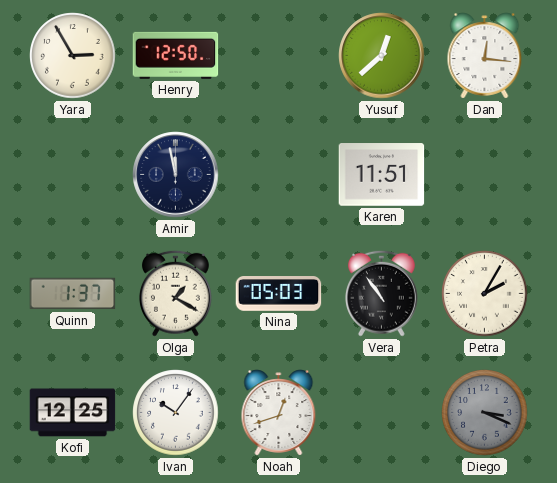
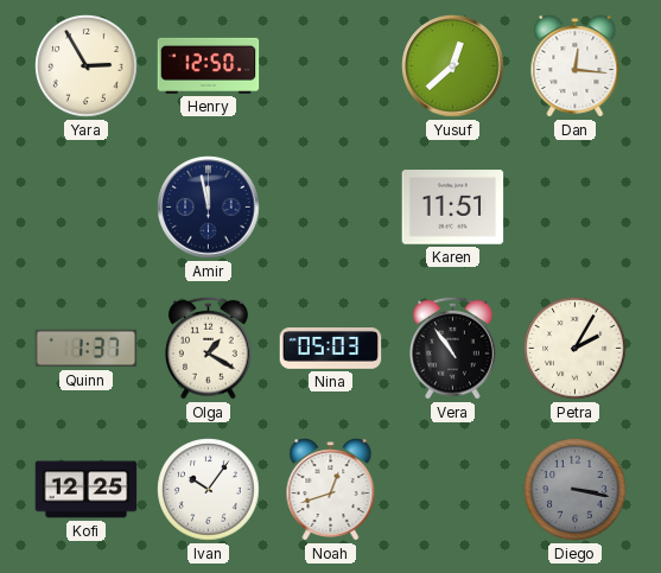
Diego: 3:19 -> 3:17
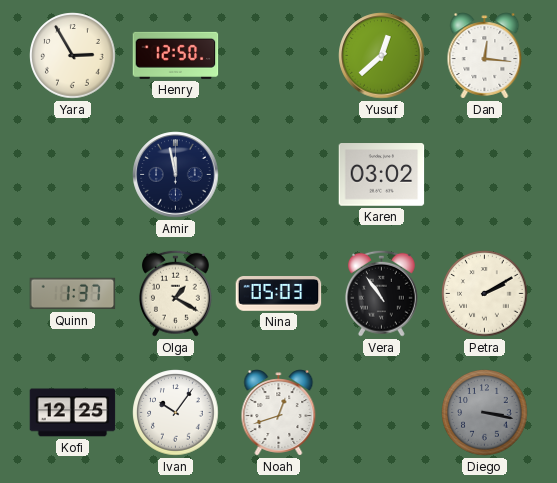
Karen: 11:51 -> 03:02
Petra: 2:05 -> 2:10
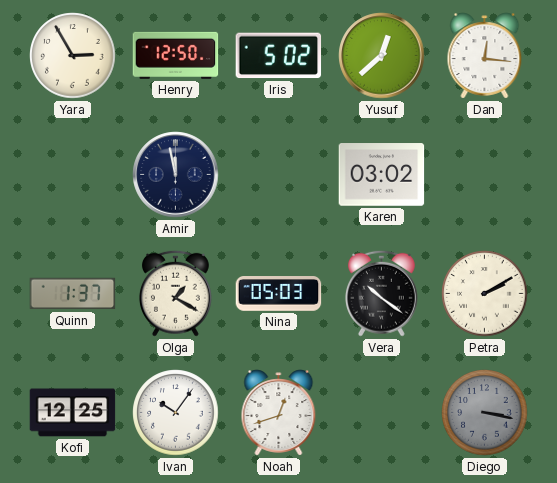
Iris: none -> 5:02
Vera: 10:54 -> 10:21
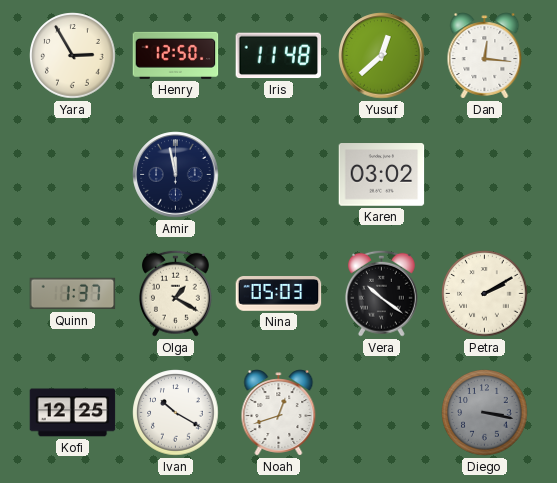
Iris: 5:02 -> 11:48
Ivan: 10:06 -> 10:20
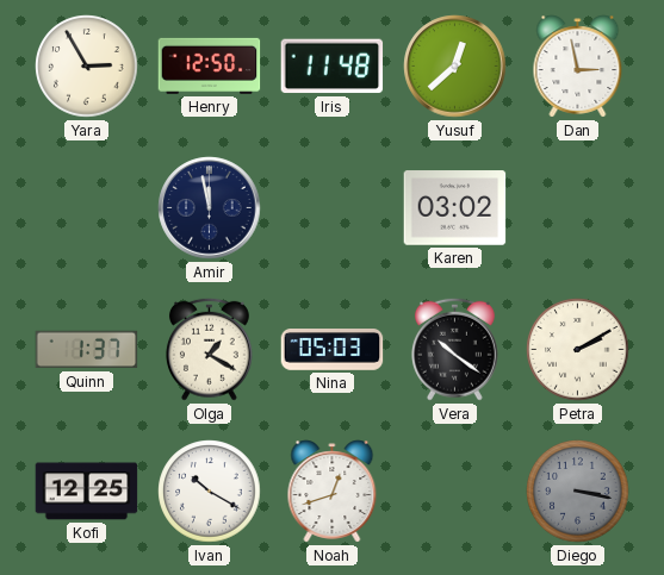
Dan: 12:16 -> 2:58
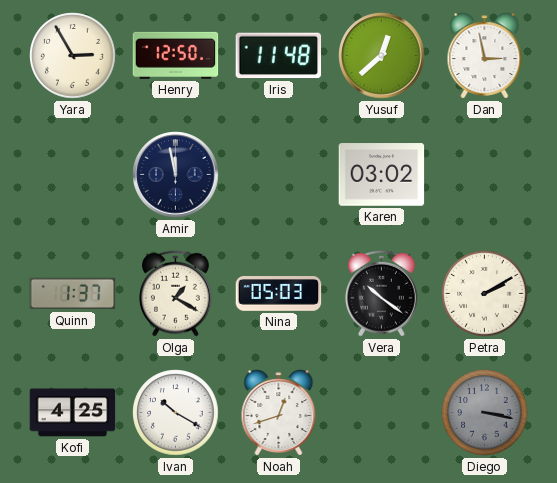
Kofi: 12:25 -> 4:25
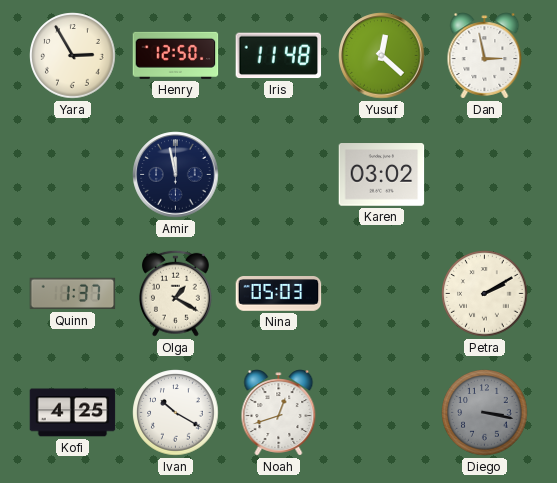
Yusuf: 12:38 -> 12:22
Vera: 10:21 -> none
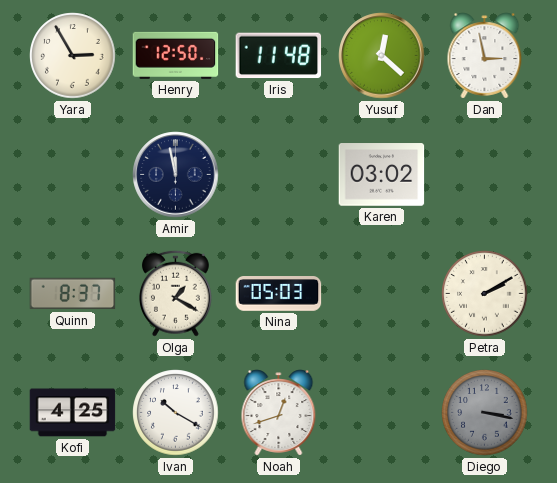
Quinn: 1:37 -> 8:37
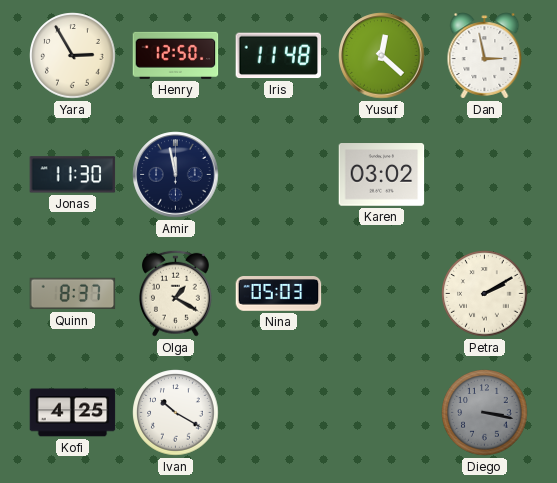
Jonas: none -> 11:30
Noah: 12:42 -> none
